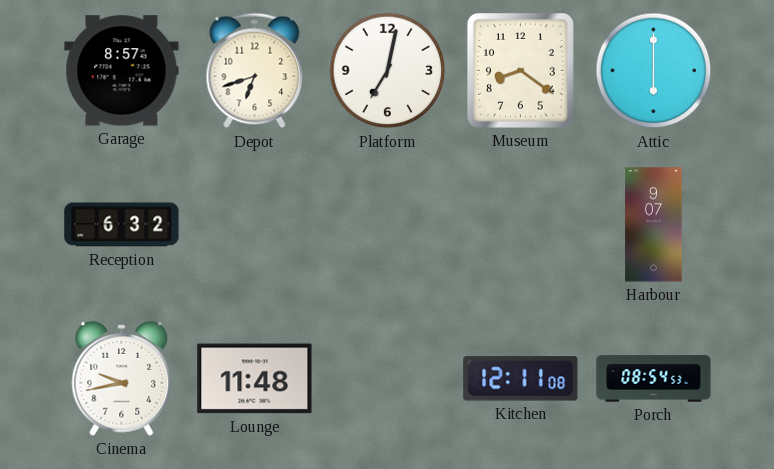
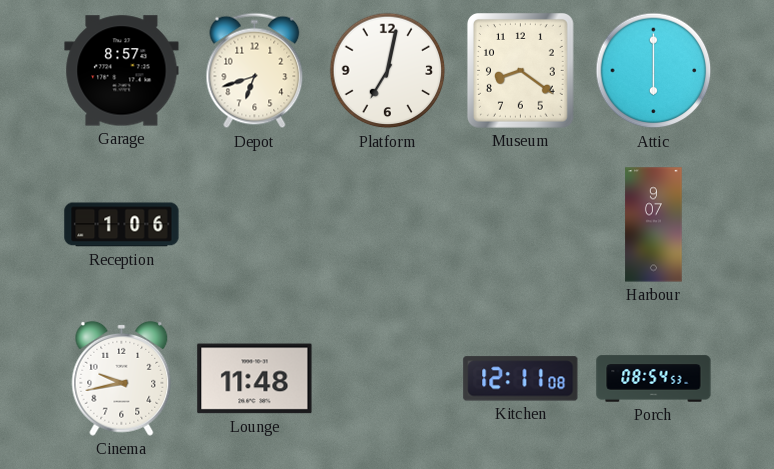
Reception: 6:32 -> 1:06
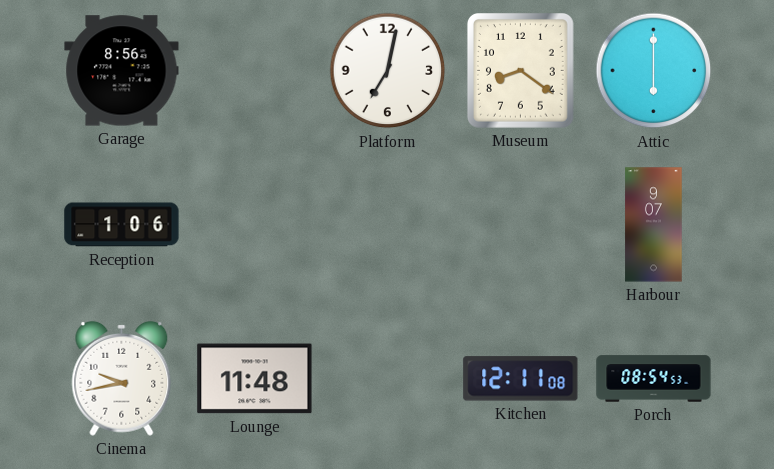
Garage: 8:57 -> 8:56
Depot: 6:42 -> none
